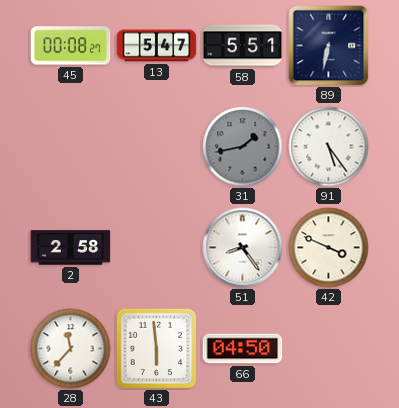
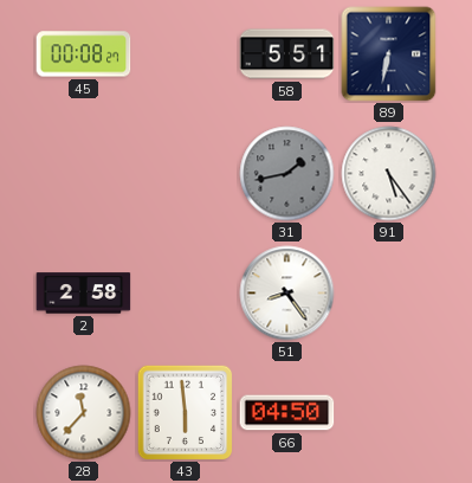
13: 5:47 -> none
42: 3:49 -> none
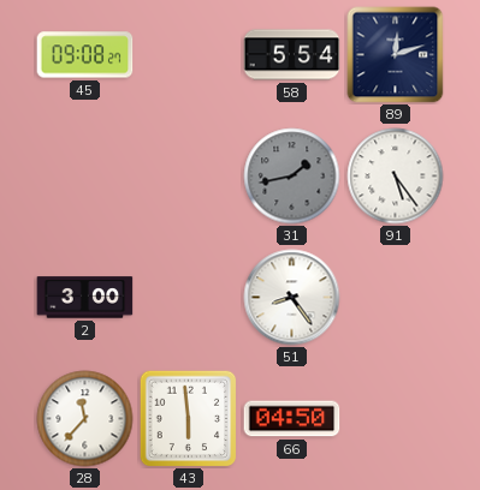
45: 00:08 -> 09:08
58: 5:51 -> 5:54
89: 6:32 -> 12:12
2: 2:58 -> 3:00
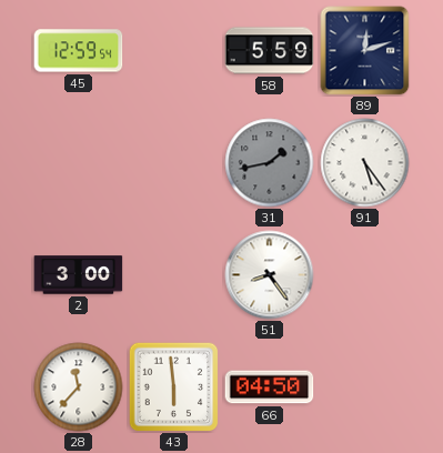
45: 09:08 -> 12:59
58: 5:54 -> 5:59
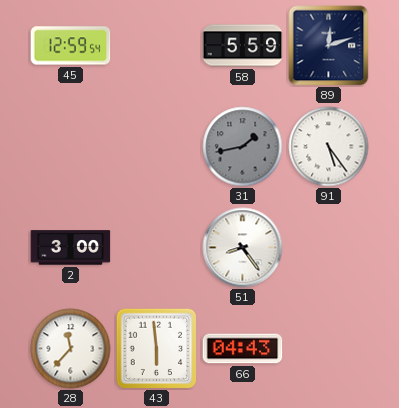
66: 04:50 -> 04:43
